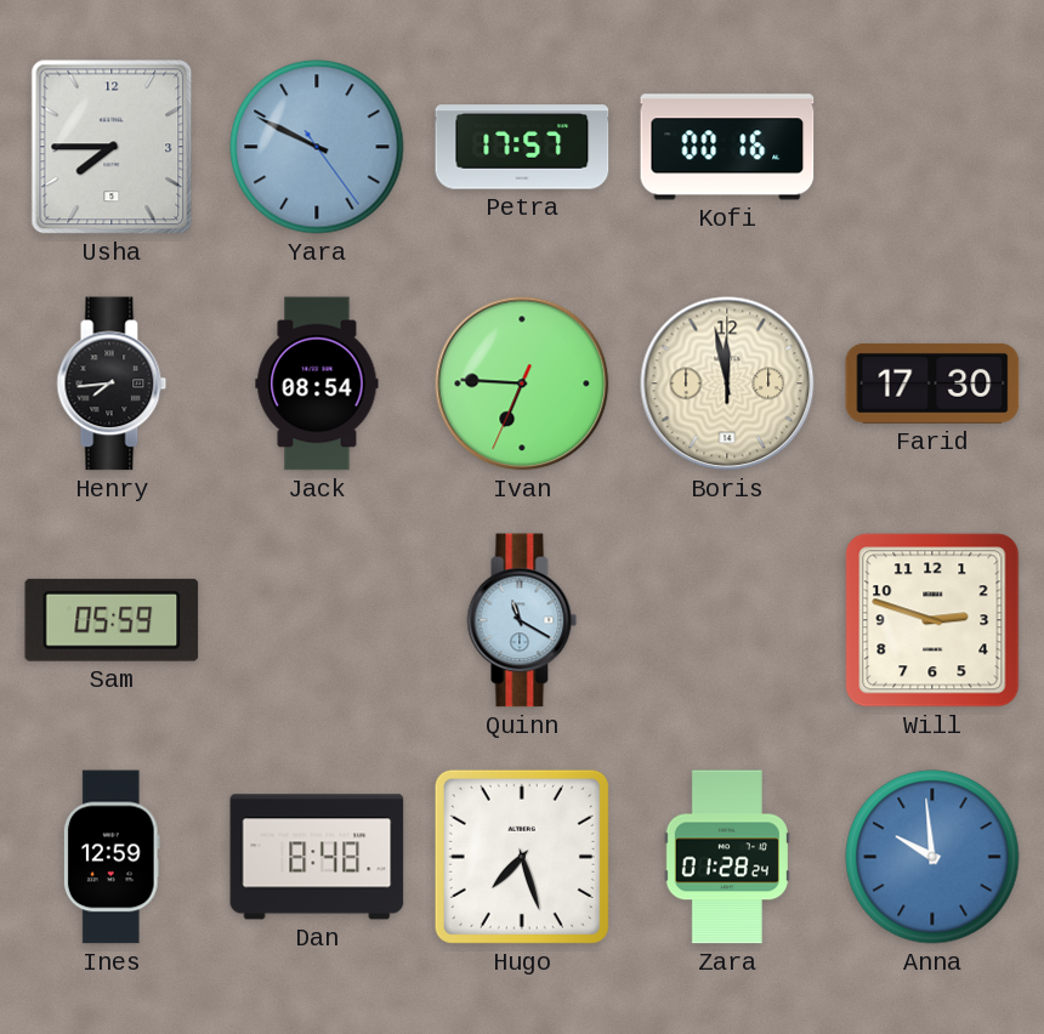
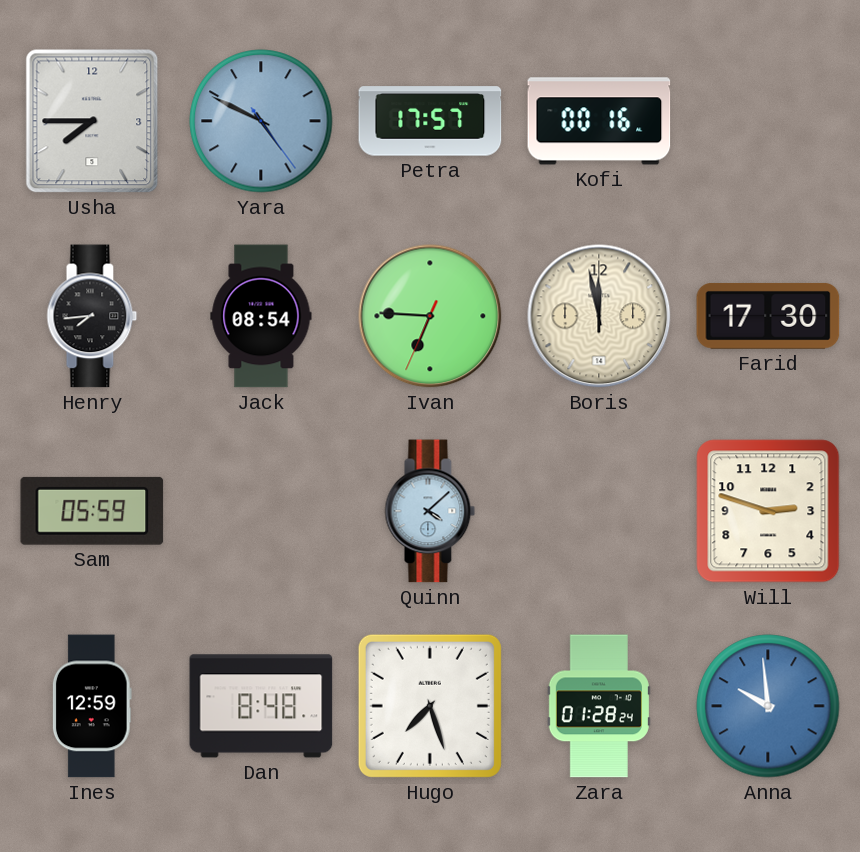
Yara: 9:49 -> 4:49
Quinn: 11:20 -> 4:08
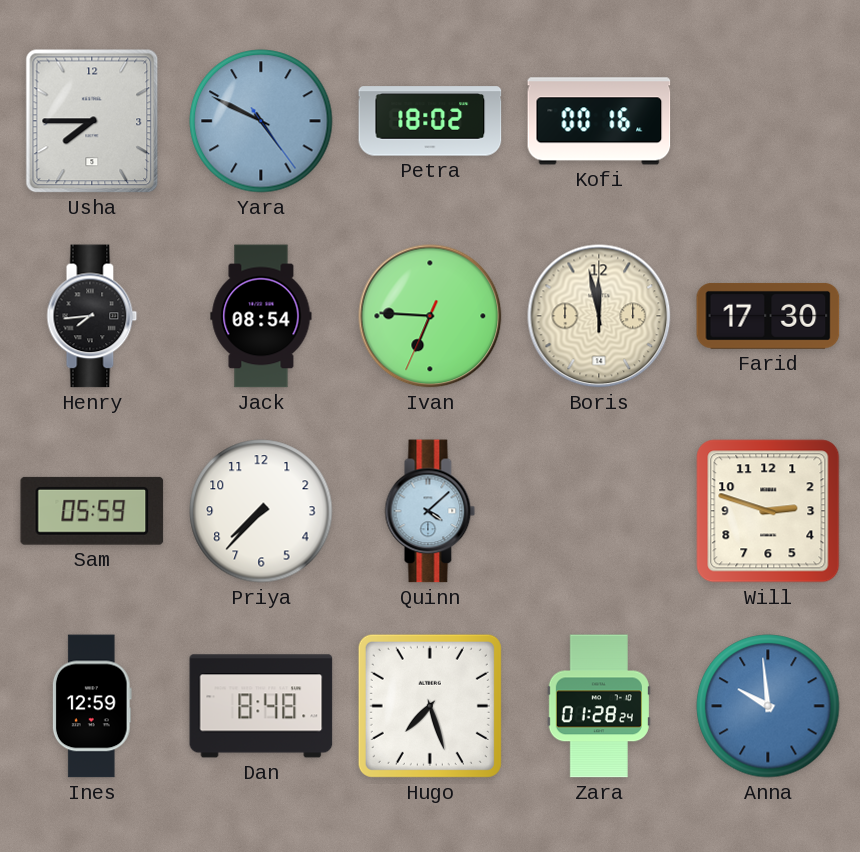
Petra: 17:57 -> 18:02
Priya: none -> 7:37
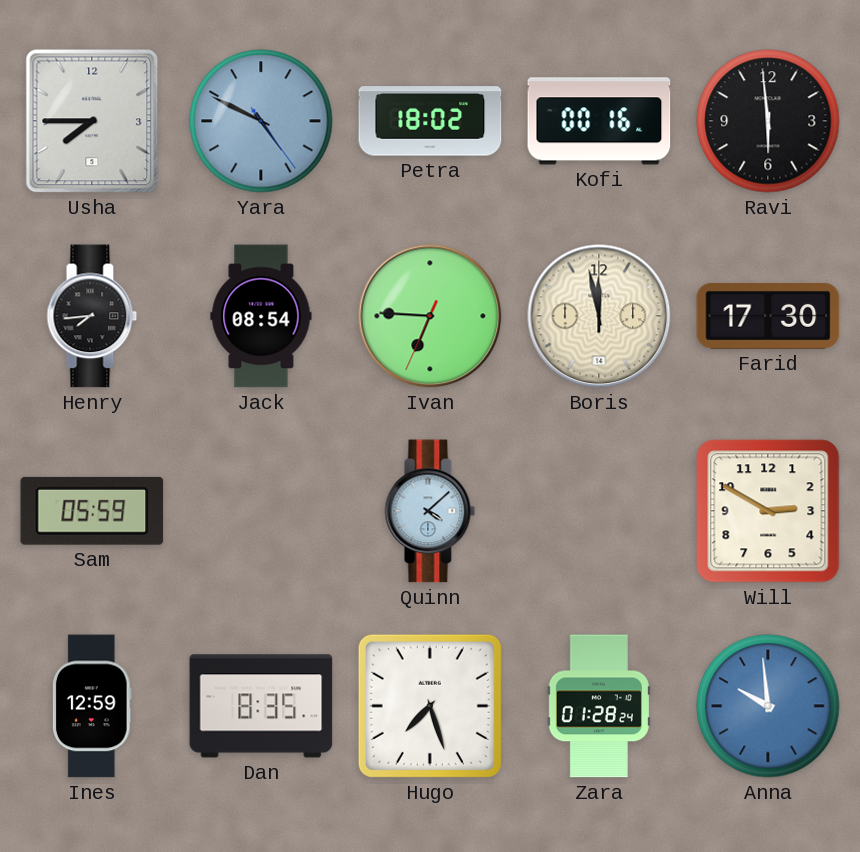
Ravi: none -> 5:59
Priya: 7:37 -> none
Will: 2:48 -> 2:50
Dan: 8:48 -> 8:35
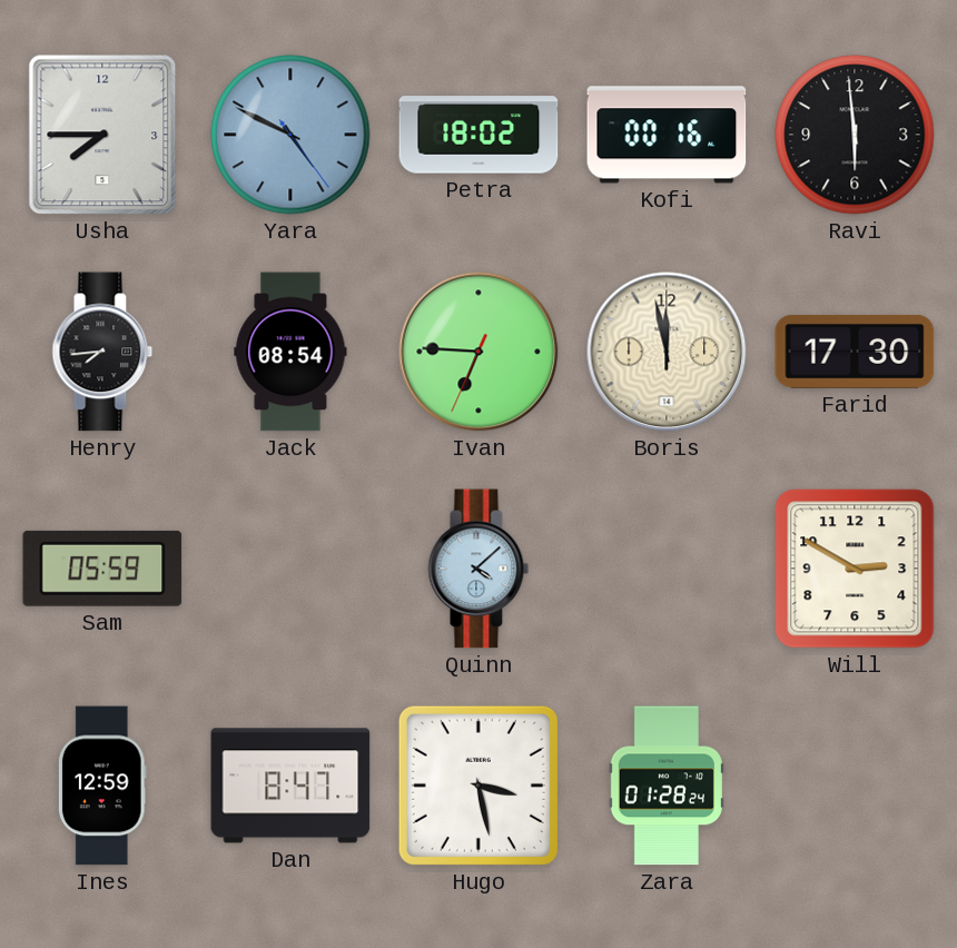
Dan: 8:35 -> 8:47
Hugo: 7:27 -> 3:28
Anna: 9:59 -> none
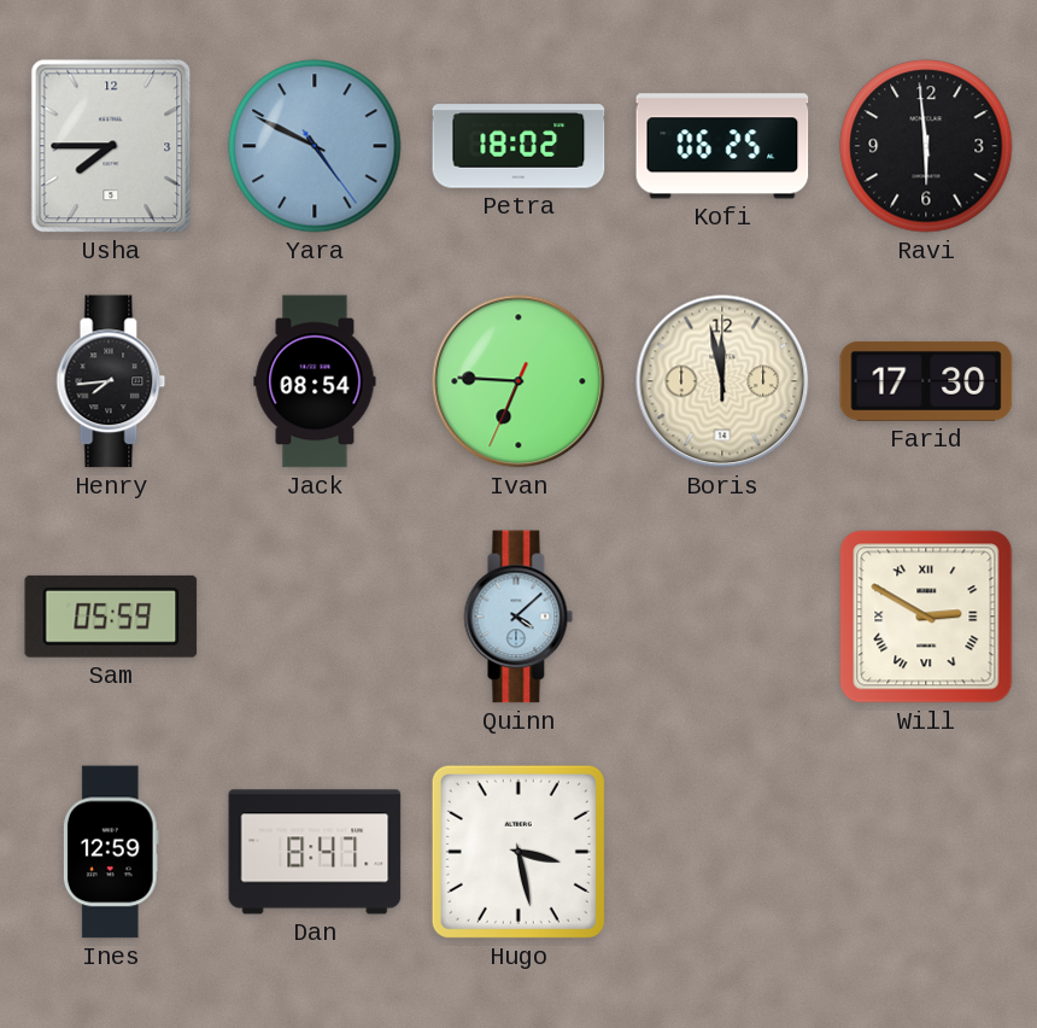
Kofi: 00:16 -> 06:25
Will numerals: Arabic -> Roman
Zara: 01:28 -> none
